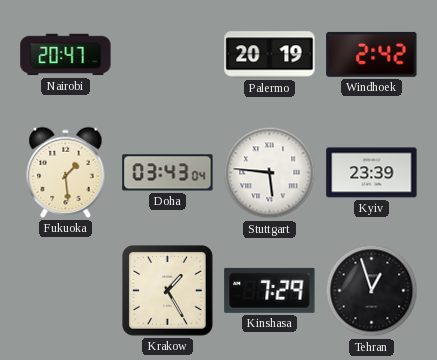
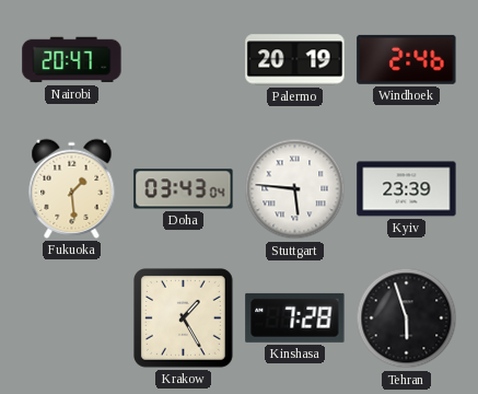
Windhoek: 2:42 -> 2:46
Kinshasa: 7:29 -> 7:28
Tehran: 12:57 -> 5:57
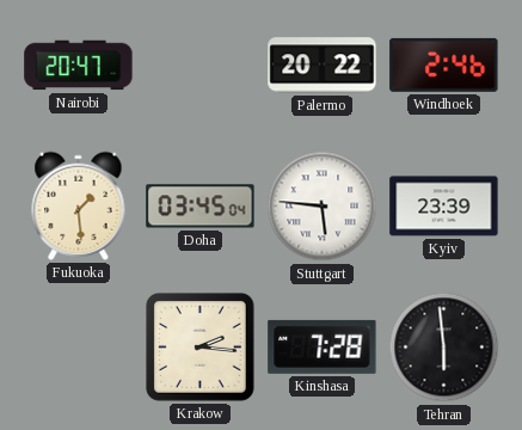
Palermo: 20:19 -> 20:22
Doha: 03:43 -> 03:45
Krakow: 1:25 -> 2:16
Tehran: 5:57 -> 5:59
